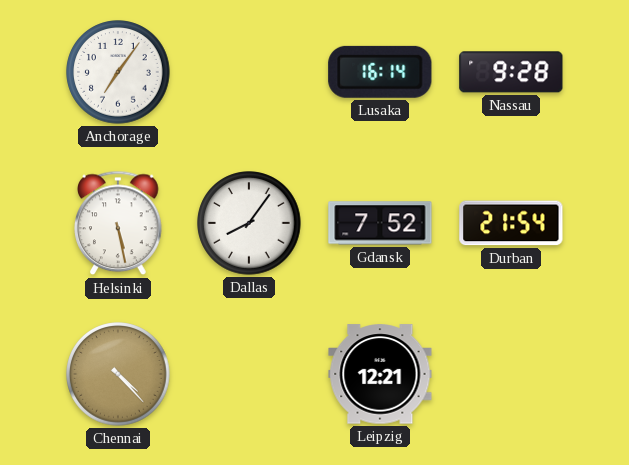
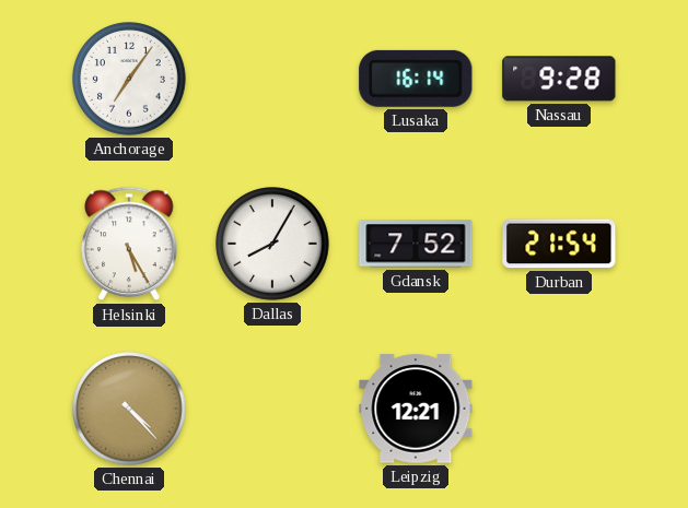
Helsinki: 5:28 -> 5:25
Dallas: 8:06 -> 8:05
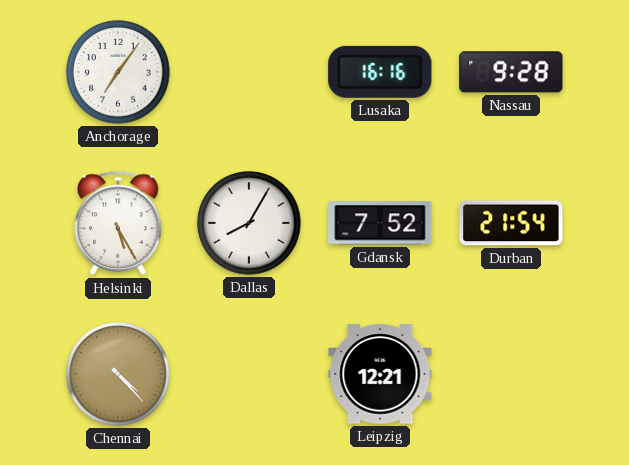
Lusaka: 16:14 -> 16:16
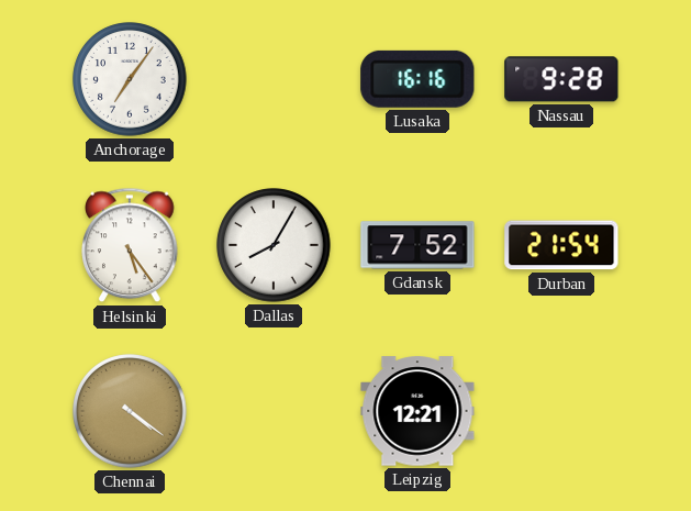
Helsinki: 5:25 -> 5:24
Chennai: 4:23 -> 4:21
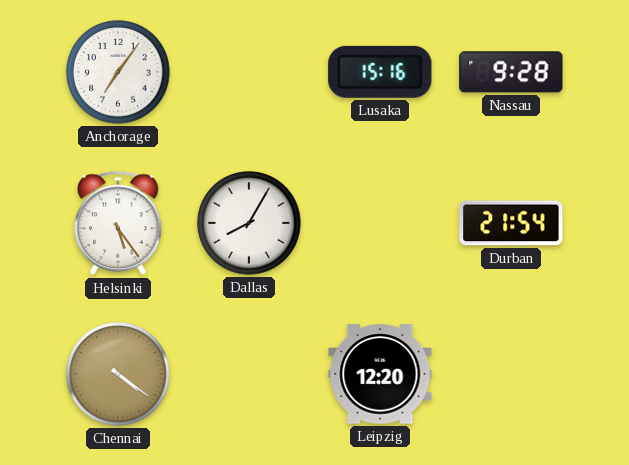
Lusaka: 16:16 -> 15:16
Gdansk: 7:52 -> none
Leipzig: 12:21 -> 12:20
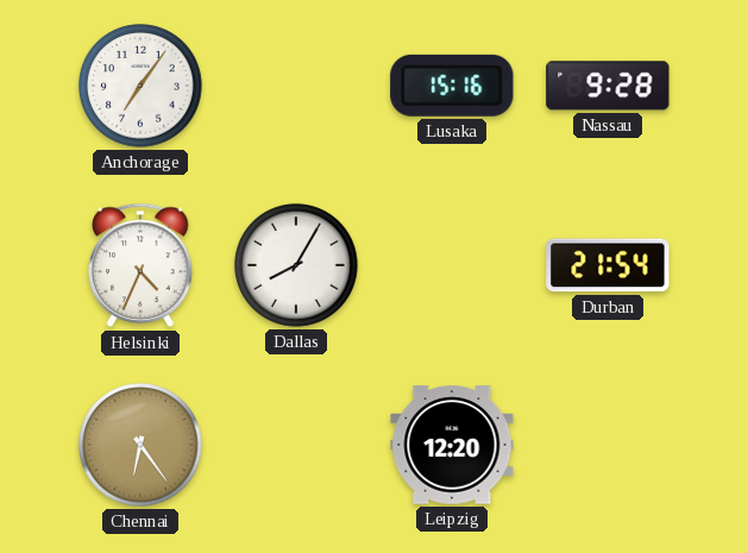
Helsinki: 5:24 -> 4:34
Chennai: 4:21 -> 6:24
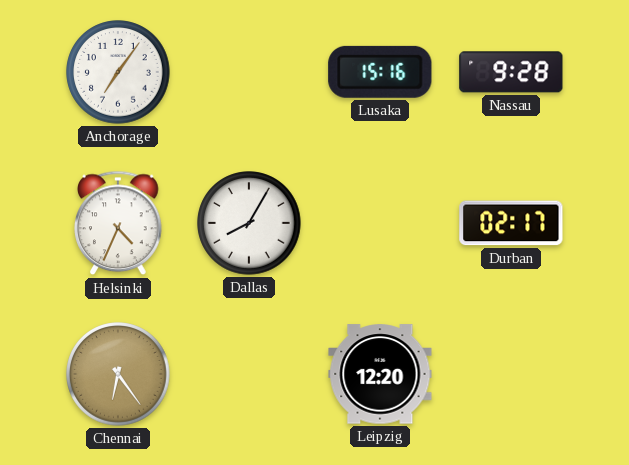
Durban: 21:54 -> 02:17
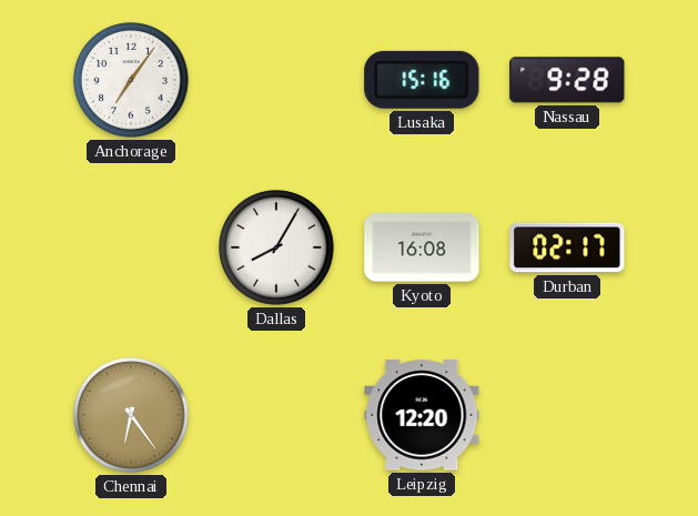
Helsinki: 4:34 -> none
Kyoto: none -> 16:08
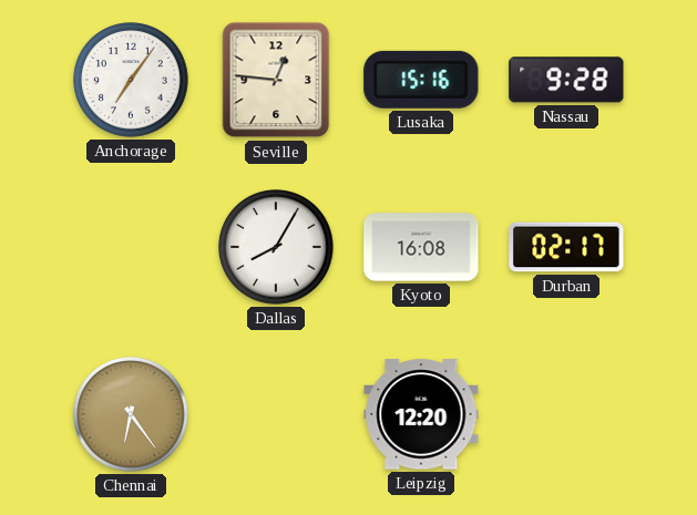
Seville: none -> 12:46
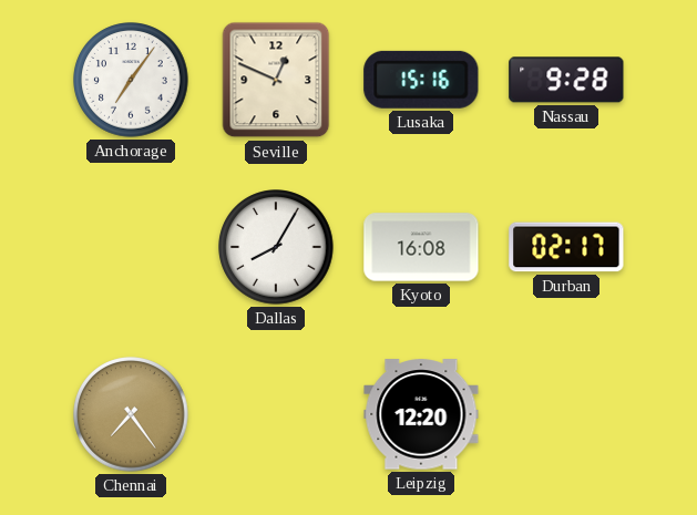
Seville: 12:46 -> 12:49
Chennai: 6:24 -> 7:24
